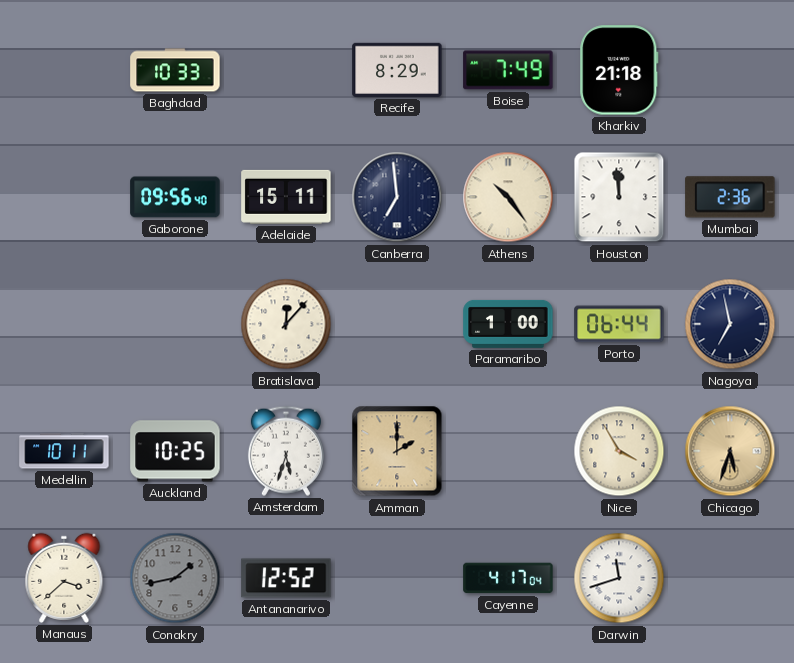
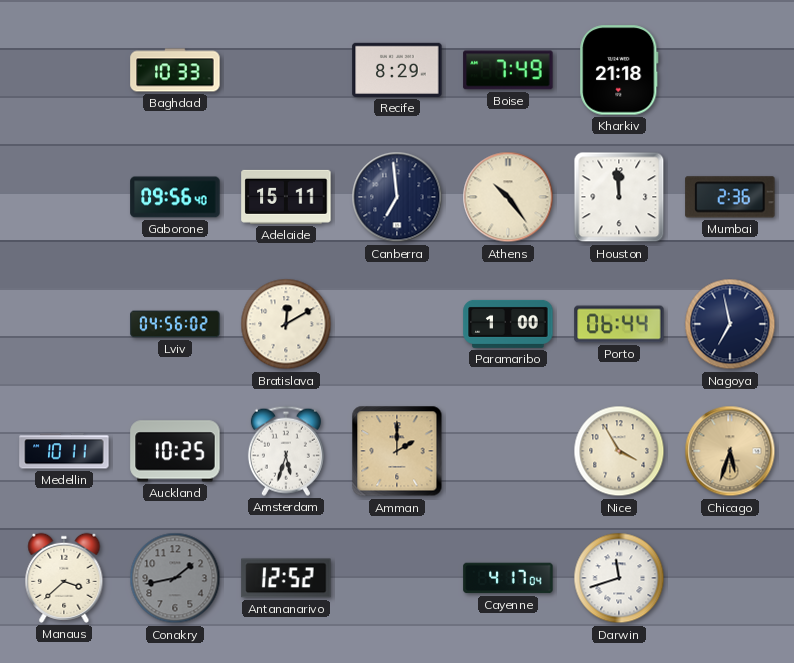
Lviv: none -> 04:56
Bratislava: 12:07 -> 12:10
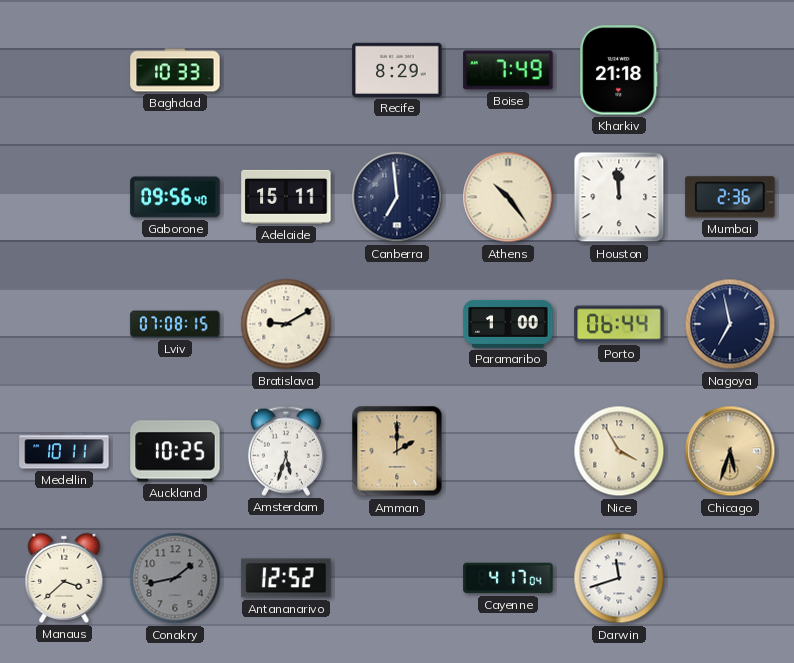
Lviv: 04:56 -> 07:08
Bratislava: 12:10 -> 9:10
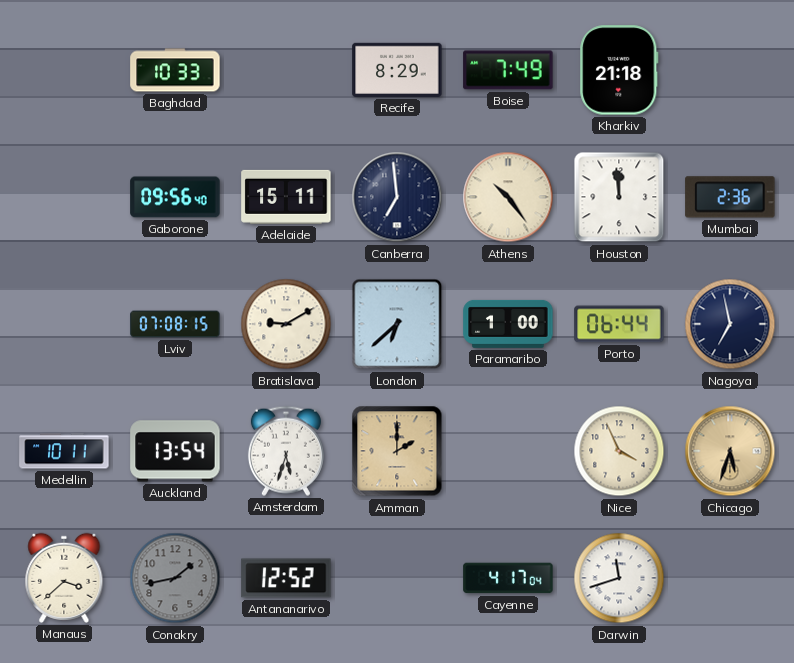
London: none -> 6:38
Auckland: 10:25 -> 13:54
Nice: 3:55 -> 3:56
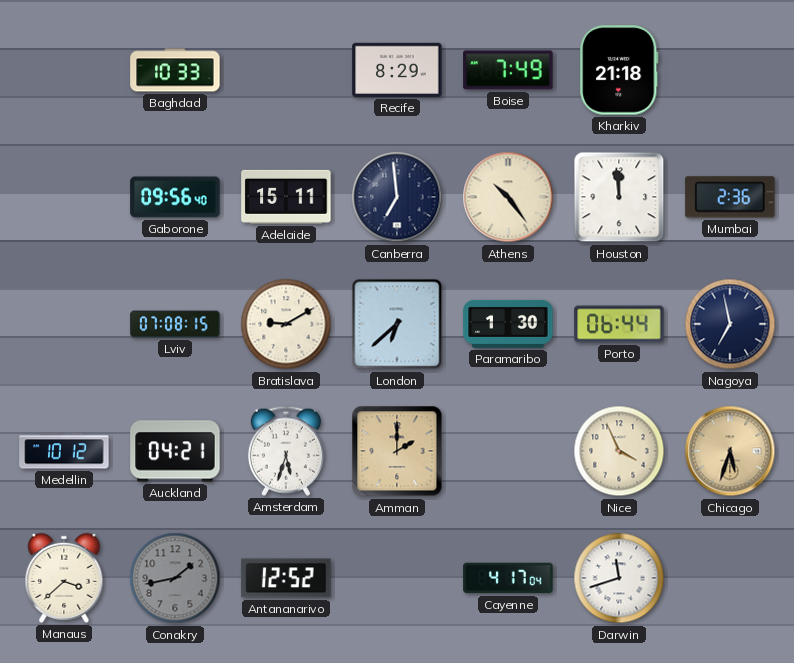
Paramaribo: 1:00 -> 1:30
Medellin: 10:11 -> 10:12
Auckland: 13:54 -> 04:21
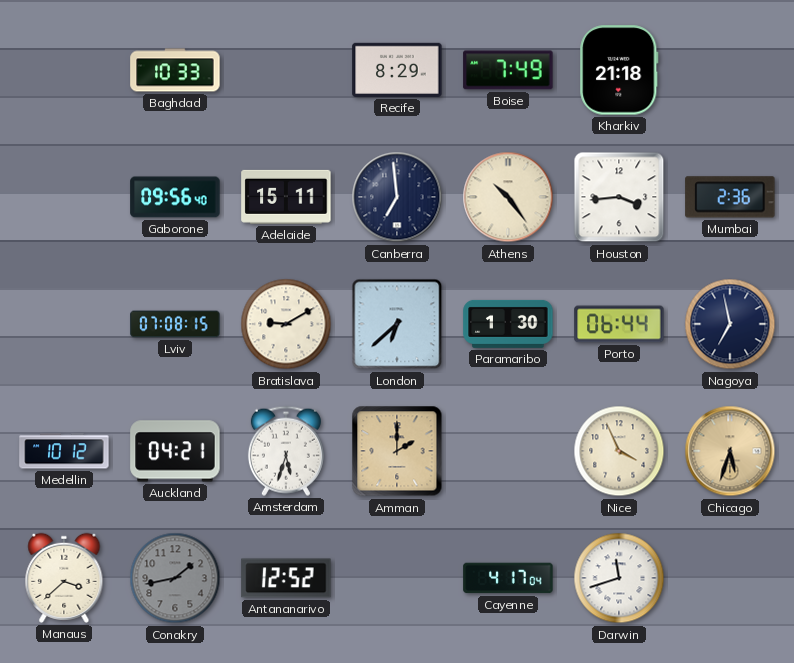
Houston: 11:59 -> 3:44
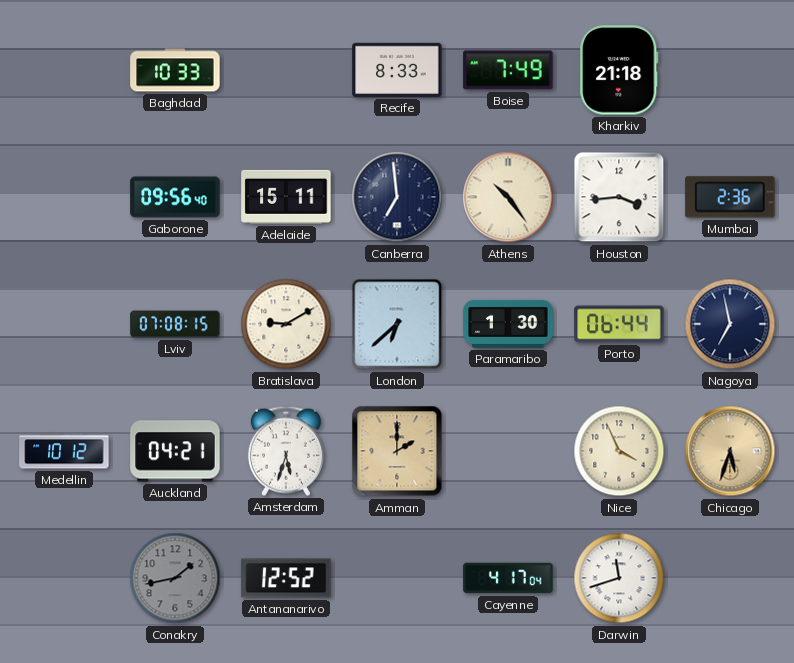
Recife: 8:29 -> 8:33
Manaus: 3:38 -> none
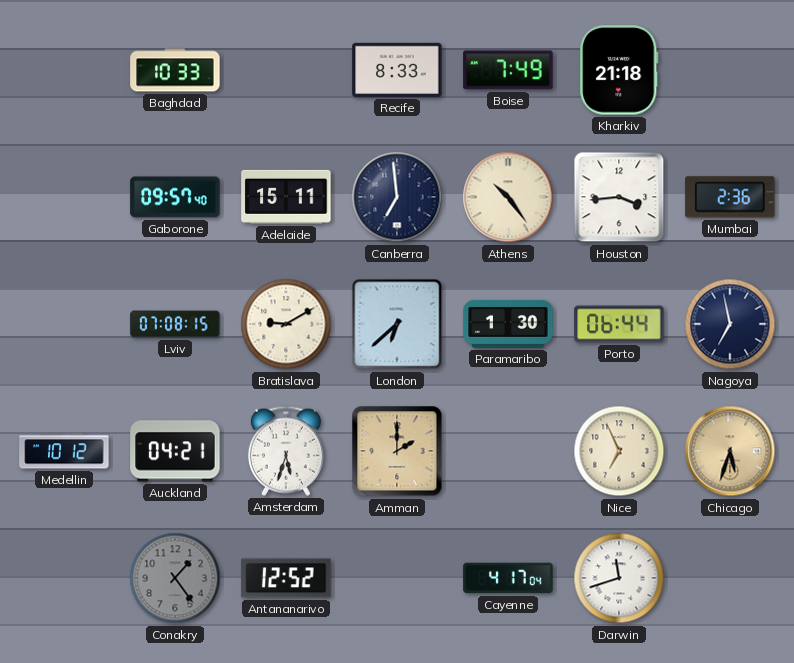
Gaborone: 09:56 -> 09:57
Nice: 3:56 -> 6:56
Conakry: 1:43 -> 1:24
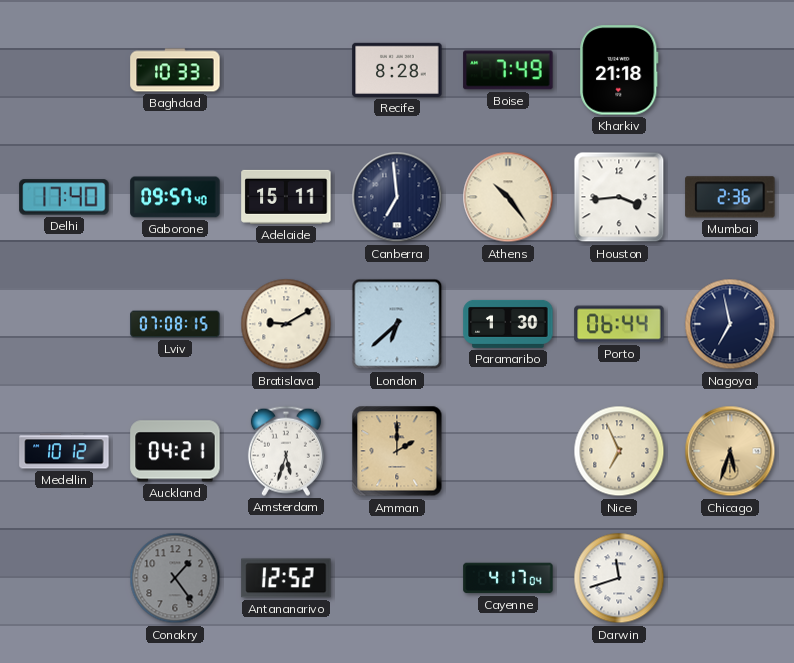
Recife: 8:33 -> 8:28
Delhi: none -> 17:40
